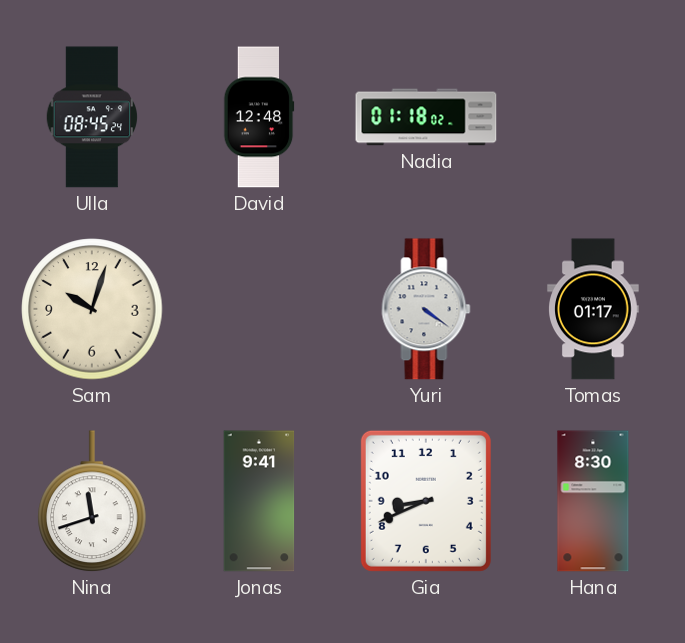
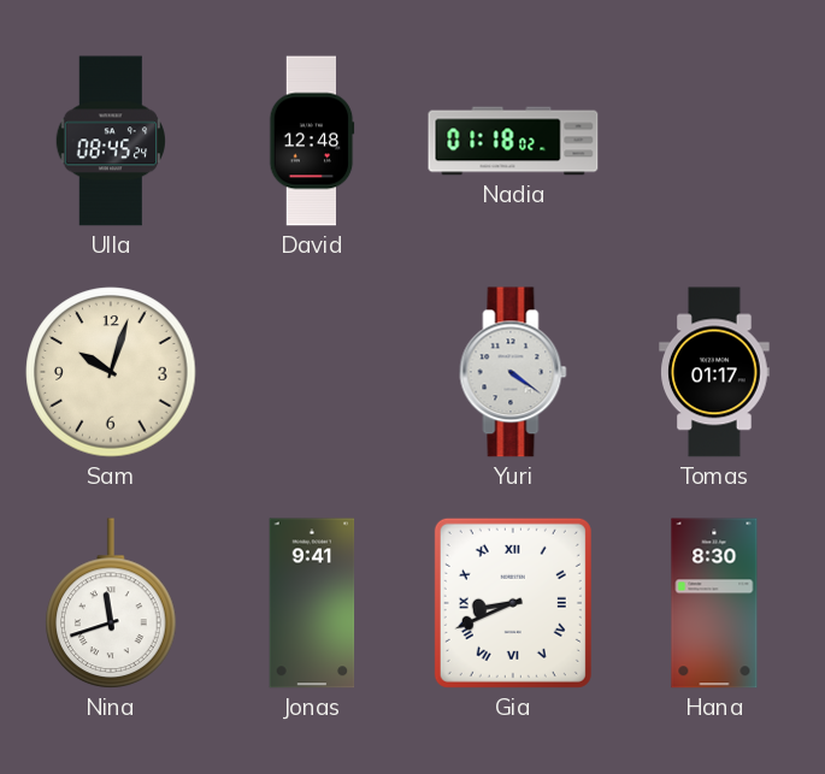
Gia numerals: Arabic -> Roman
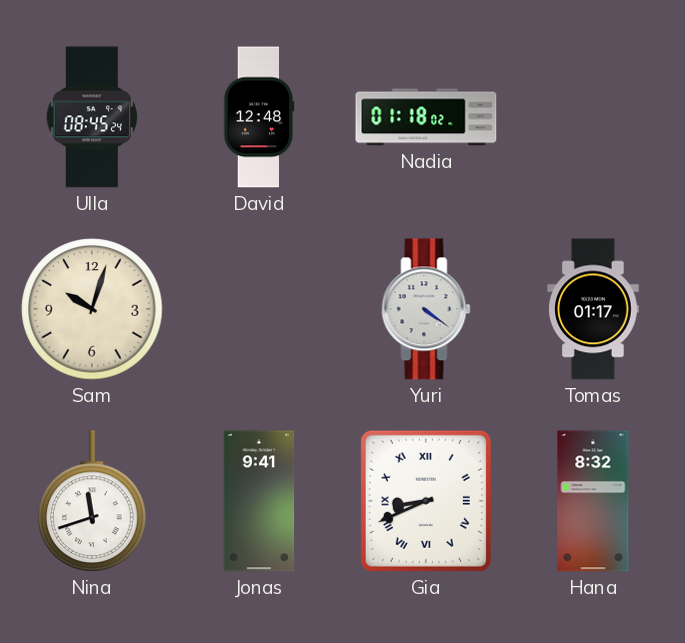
Hana: 8:30 -> 8:32
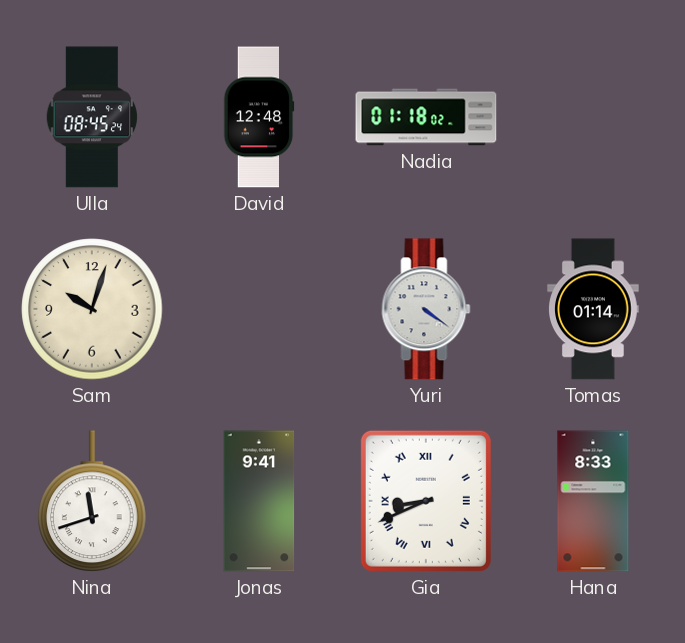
Tomas: 01:17 -> 01:14
Hana: 8:32 -> 8:33
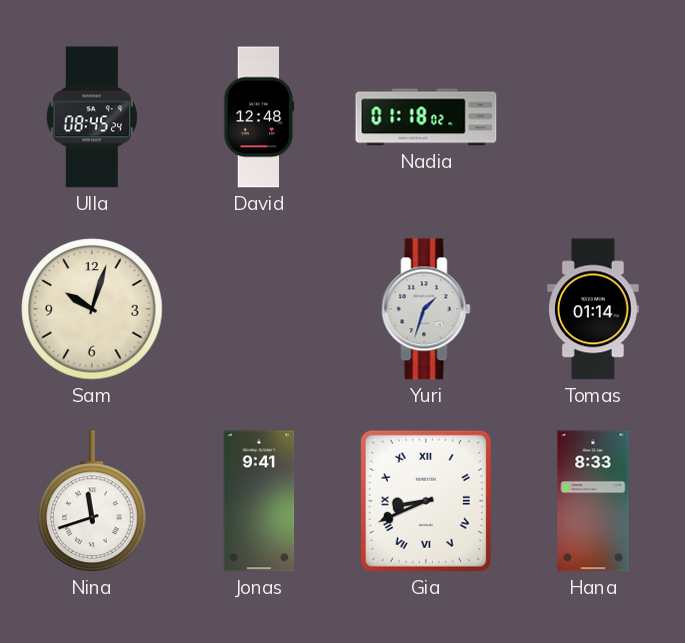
Yuri: 4:21 -> 1:33
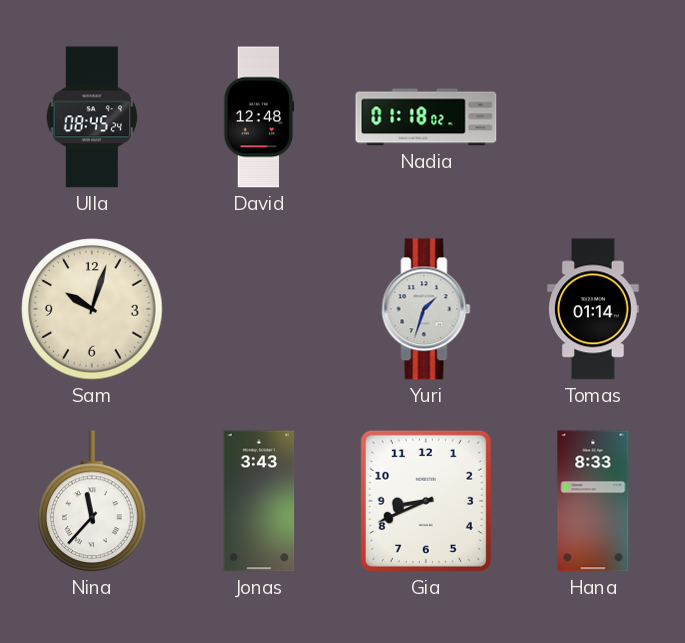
Nina: 11:42 -> 11:37
Jonas: 9:41 -> 3:43
Gia numerals: Roman -> Arabic
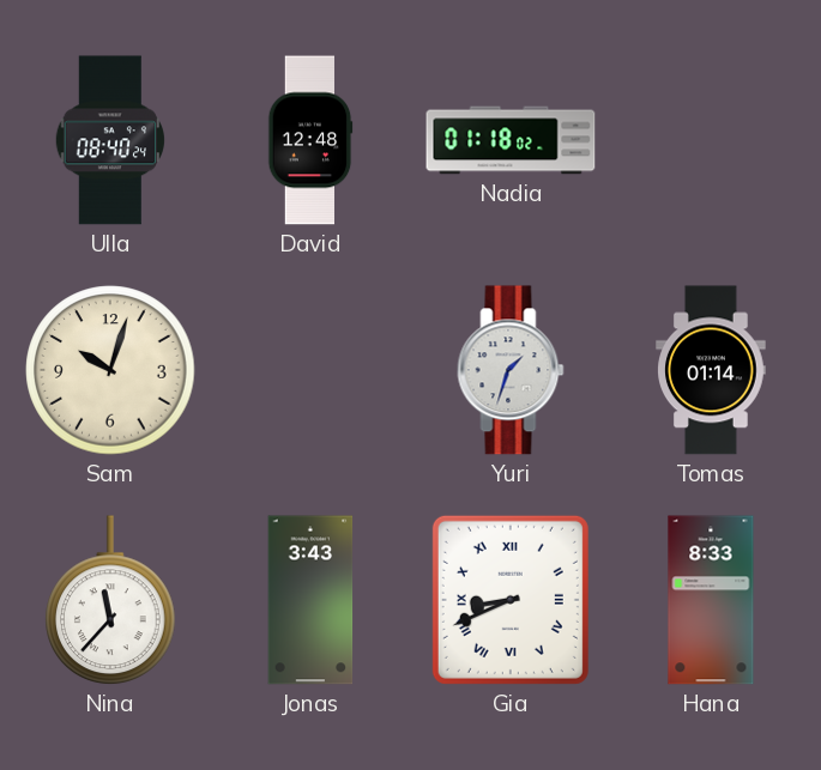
Ulla: 08:45 -> 08:40
Gia numerals: Arabic -> Roman
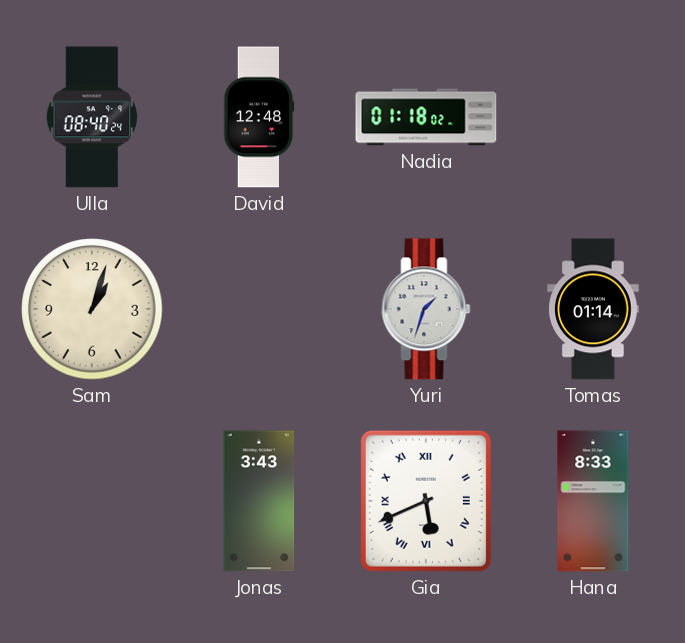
Sam: 10:03 -> 1:03
Nina: 11:37 -> none
Gia: 8:41 -> 5:41
